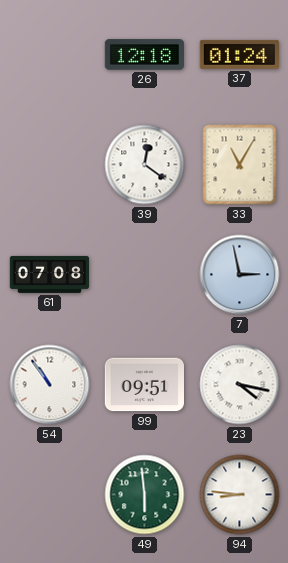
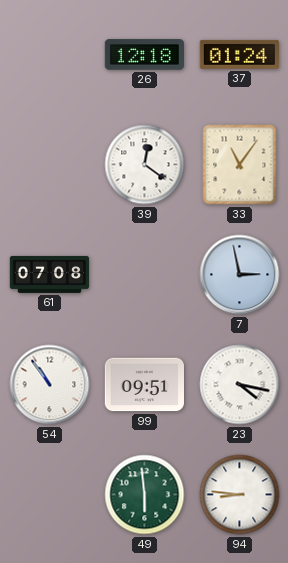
33: 11:05 -> 11:06
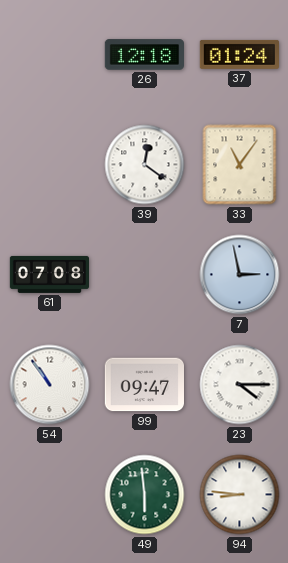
99: 09:51 -> 09:47
23: 4:17 -> 4:15
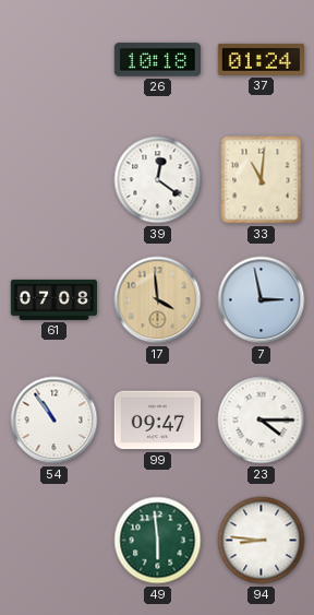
26: 12:18 -> 10:18
33: 11:06 -> 11:01
17: none -> 3:59
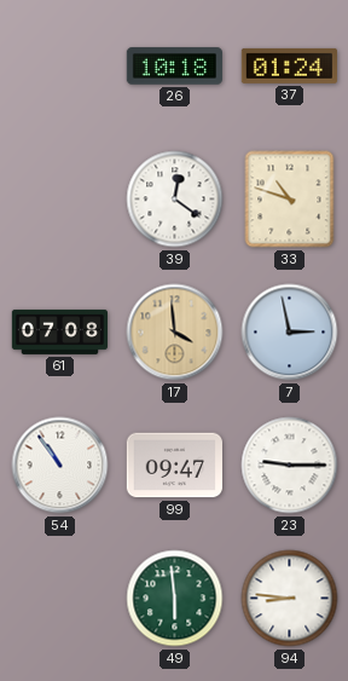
33: 11:01 -> 10:48
23: 4:15 -> 9:15
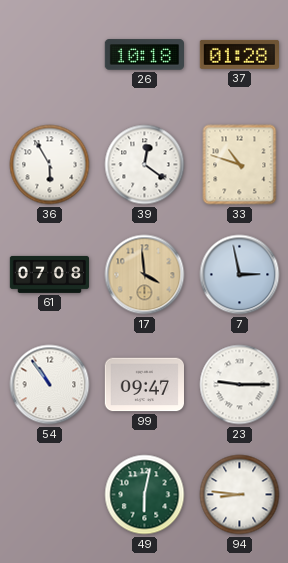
37: 01:24 -> 01:28
36: none -> 5:55
49: 5:59 -> 6:02
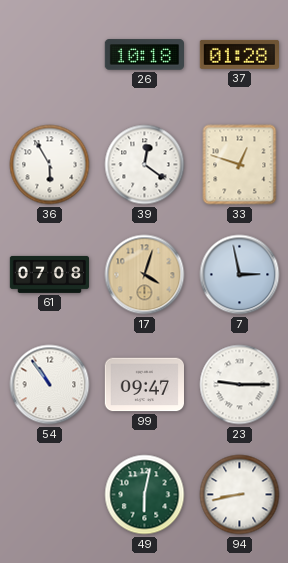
33: 10:48 -> 12:48
17: 3:59 -> 4:03
94: 8:46 -> 8:43
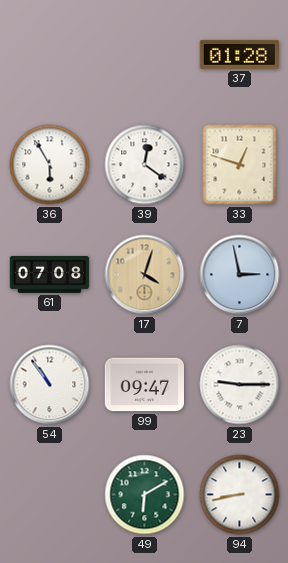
26: 10:18 -> none
49: 6:02 -> 6:10
